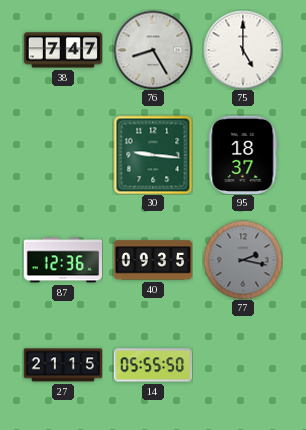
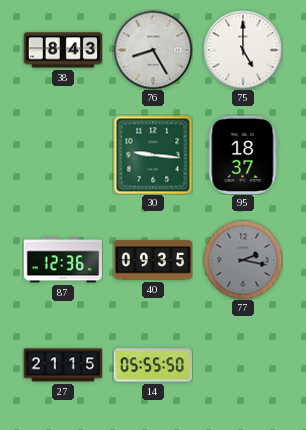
38: 7:47 -> 8:43
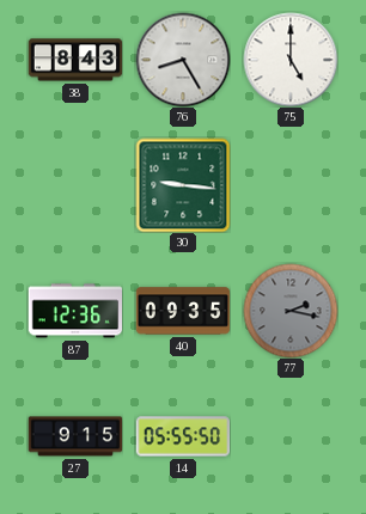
95: 18:37 -> none
27: 21:15 -> 9:15
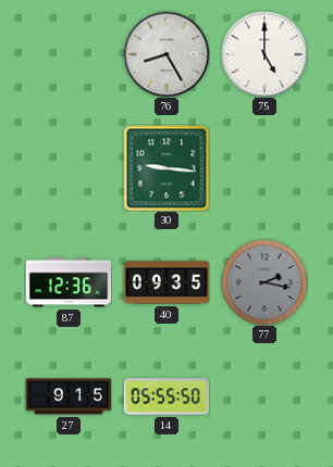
38: 8:43 -> none
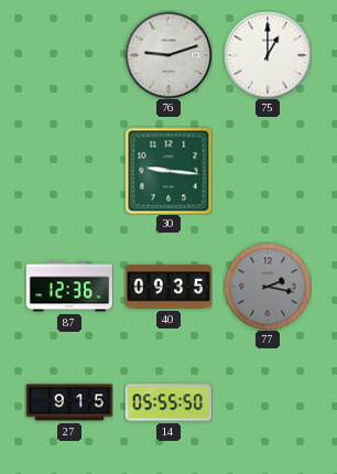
76: 8:25 -> 9:12
75: 5:00 -> 1:00
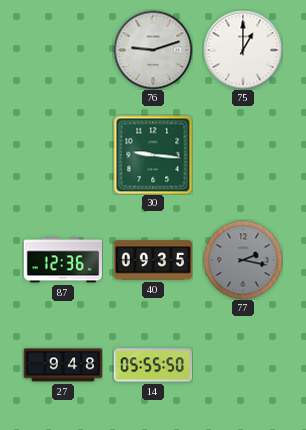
27: 9:15 -> 9:48
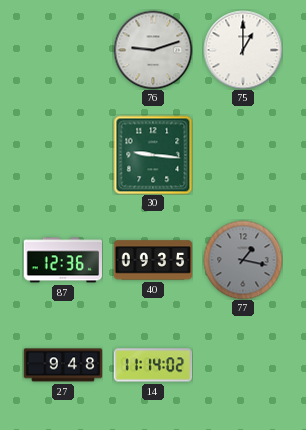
77: 2:17 -> 1:17
14: 05:55 -> 11:14
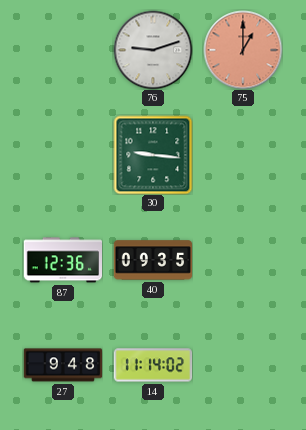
75 dial: white -> salmon
77: 1:17 -> none
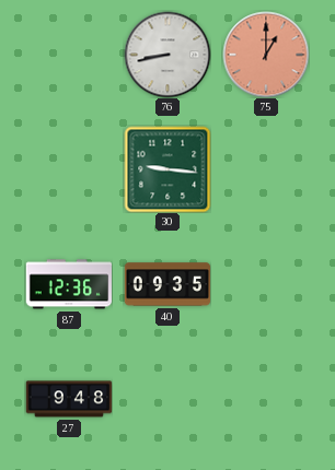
76: 9:12 -> 8:43
14: 11:14 -> none
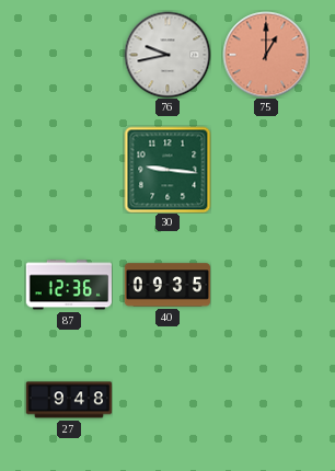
76: 8:43 -> 9:43
